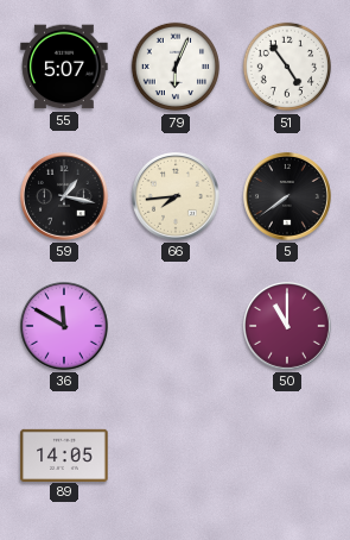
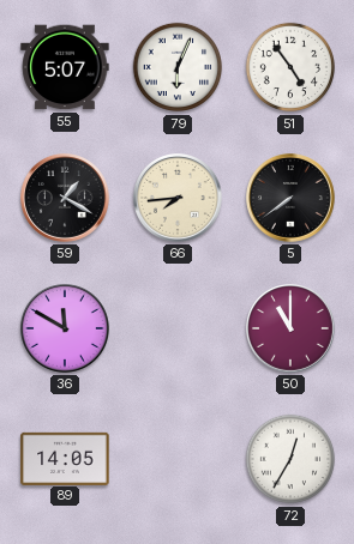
59: 1:17 -> 1:20
72: none -> 12:35
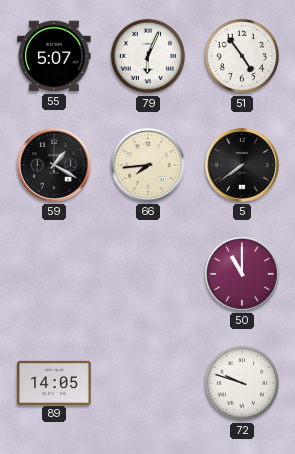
36: 11:50 -> none
72: 12:35 -> 9:48
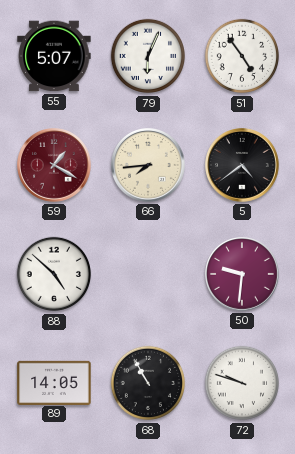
59 dial: black -> burgundy
5: 7:39 -> 4:39
88: none -> 4:52
50: 11:00 -> 9:31
68: none -> 10:55
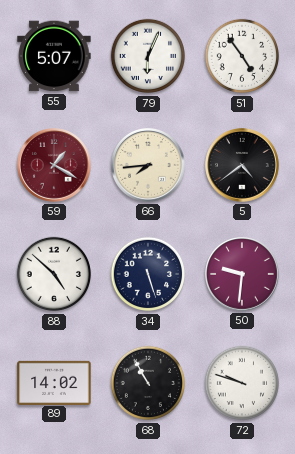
34: none -> 5:27
89: 14:05 -> 14:02
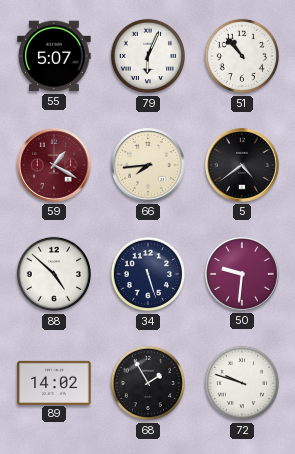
51: 4:54 -> 10:53
68: 10:55 -> 1:55
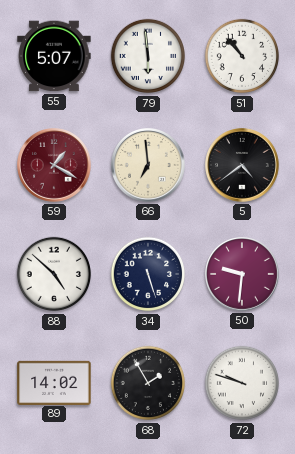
79: 6:04 -> 5:59
66: 7:44 -> 6:59
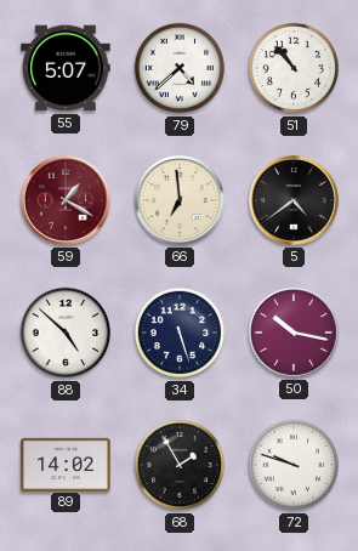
79: 5:59 -> 4:38
50: 9:31 -> 10:17
